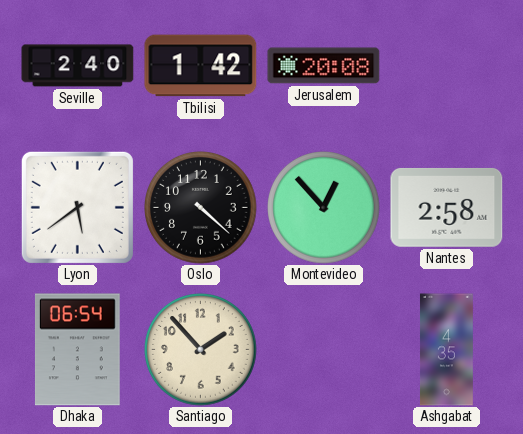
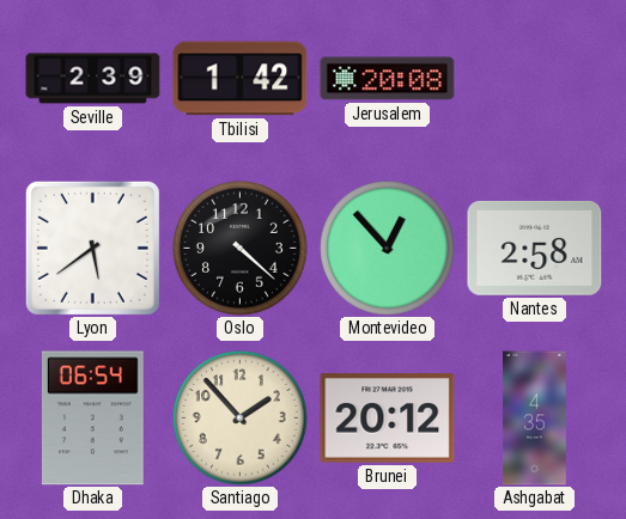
Seville: 2:40 -> 2:39
Brunei: none -> 20:12
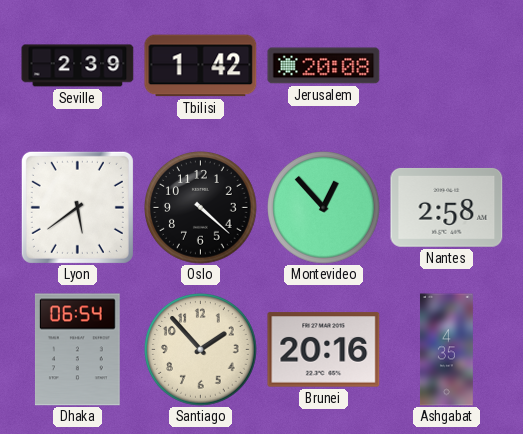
Brunei: 20:12 -> 20:16
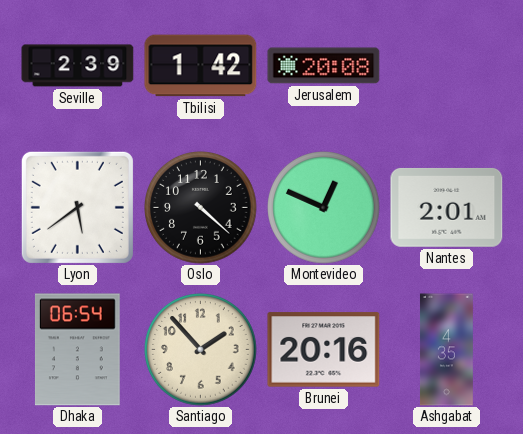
Montevideo: 12:53 -> 12:49
Nantes: 2:58 -> 2:01
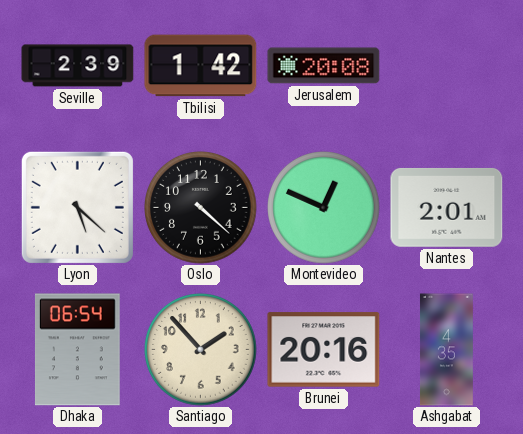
Lyon: 5:39 -> 5:22
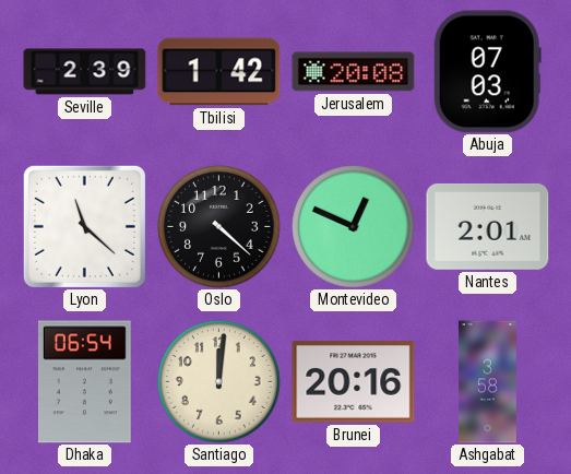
Abuja: none -> 07:03
Lyon: 5:22 -> 11:22
Santiago: 1:53 -> 12:01
Ashgabat: 4:35 -> 3:58
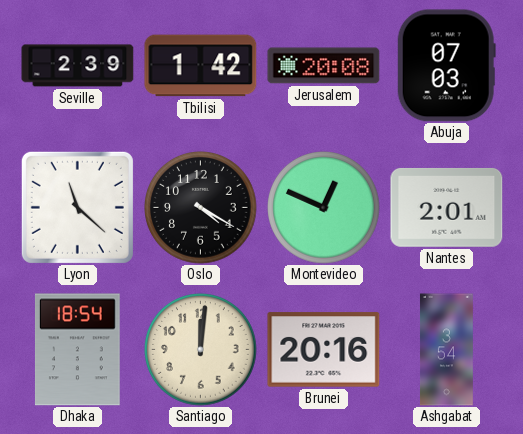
Oslo: 4:22 -> 4:20
Dhaka: 06:54 -> 18:54
Ashgabat: 3:58 -> 3:54
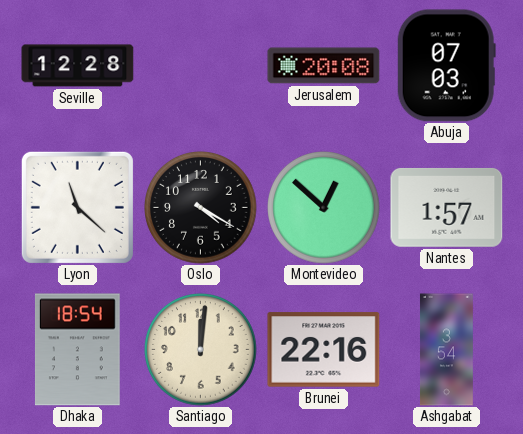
Seville: 2:39 -> 12:28
Tbilisi: 1:42 -> none
Montevideo: 12:49 -> 12:52
Nantes: 2:01 -> 1:57
Brunei: 20:16 -> 22:16
